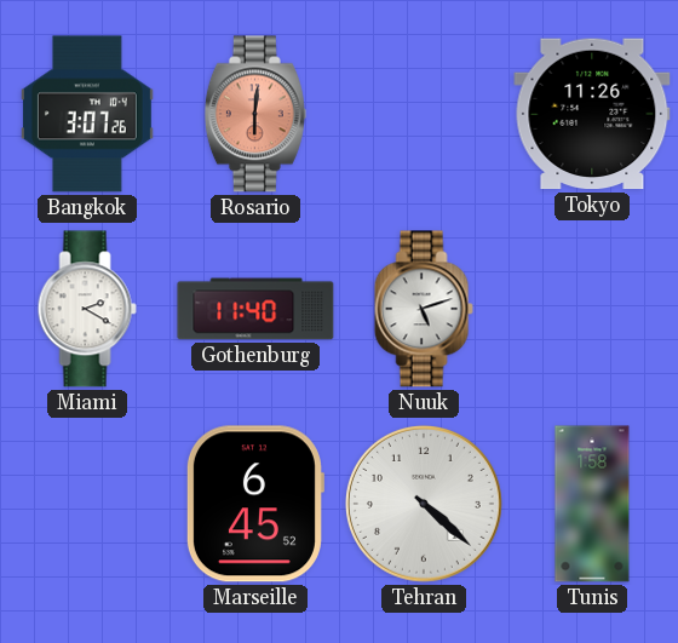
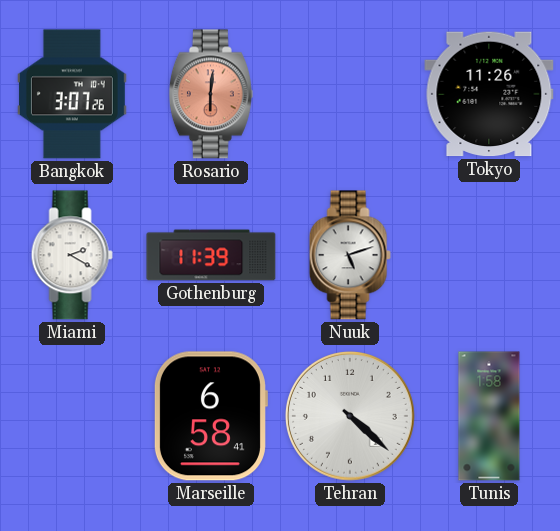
Gothenburg: 11:40 -> 11:39
Marseille: 6:45 -> 6:58
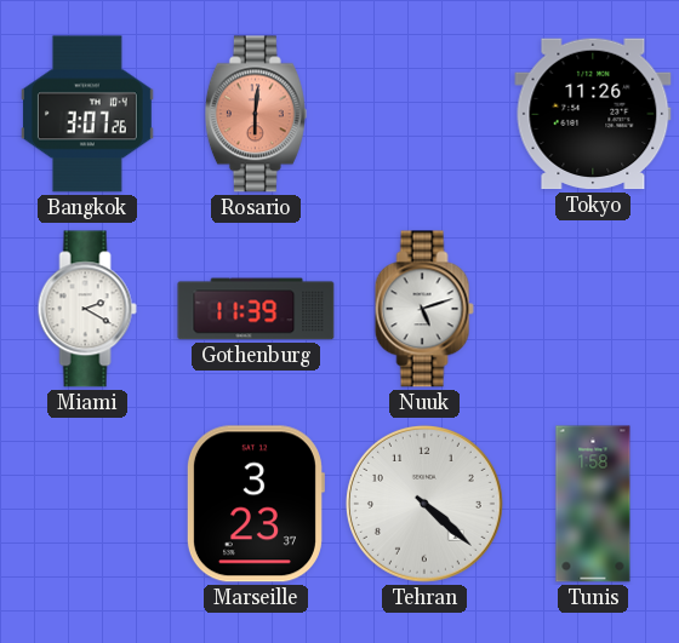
Marseille: 6:58 -> 3:23
